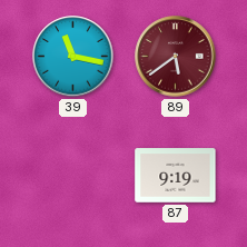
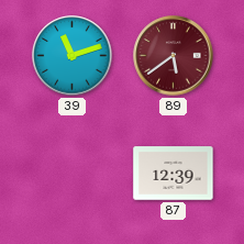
39: 11:17 -> 11:12
87: 9:19 -> 12:39
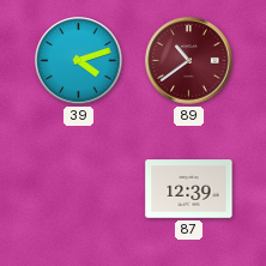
39: 11:12 -> 4:12
89: 5:39 -> 10:39
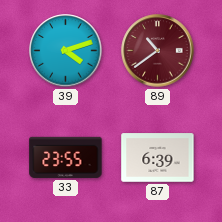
33: none -> 23:55
87: 12:39 -> 6:39
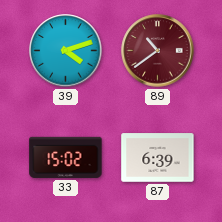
33: 23:55 -> 15:02
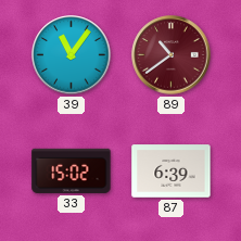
39: 4:12 -> 11:06
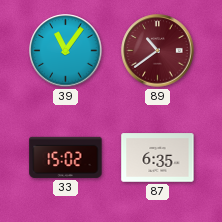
87: 6:39 -> 6:35
